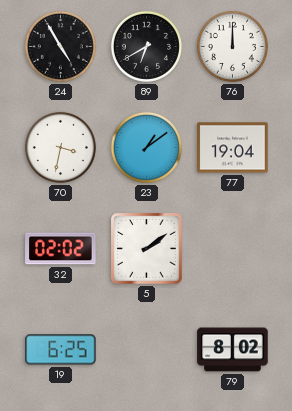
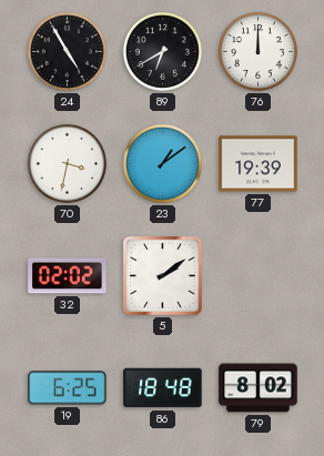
77: 19:04 -> 19:39
86: none -> 18:48
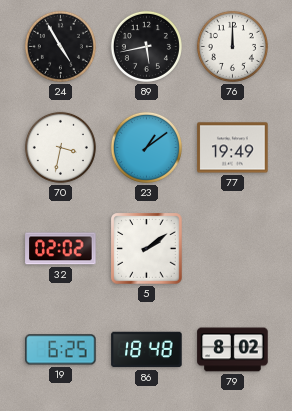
89: 6:40 -> 5:43
77: 19:39 -> 19:49
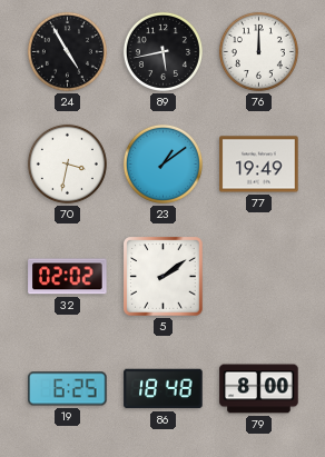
79: 8:02 -> 8:00
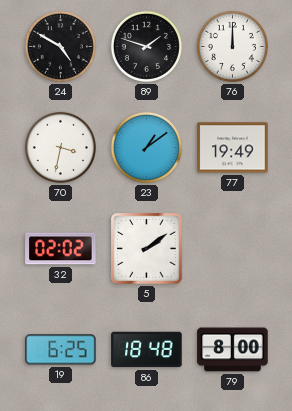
24: 4:55 -> 4:50
89: 5:43 -> 1:48
